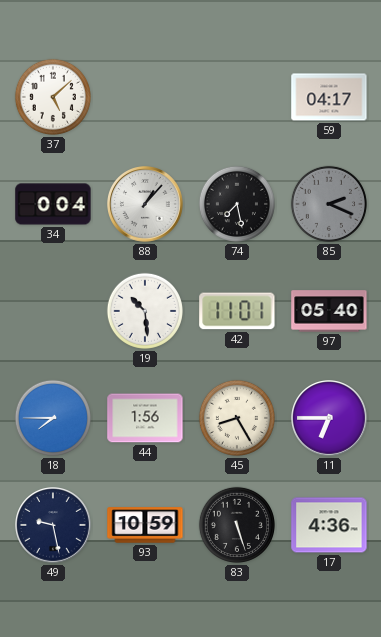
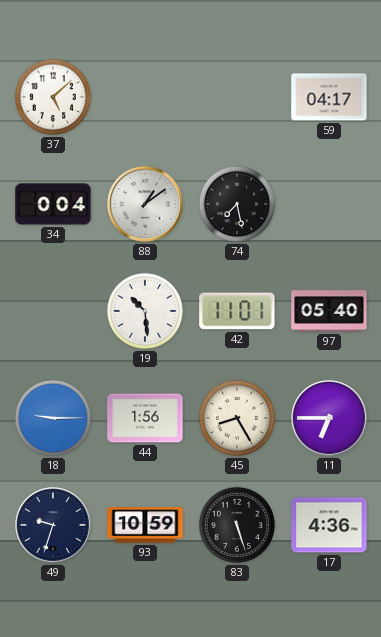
88: 1:07 -> 1:09
85: 2:19 -> none
18: 7:45 -> 9:15
49: 9:28 -> 9:33
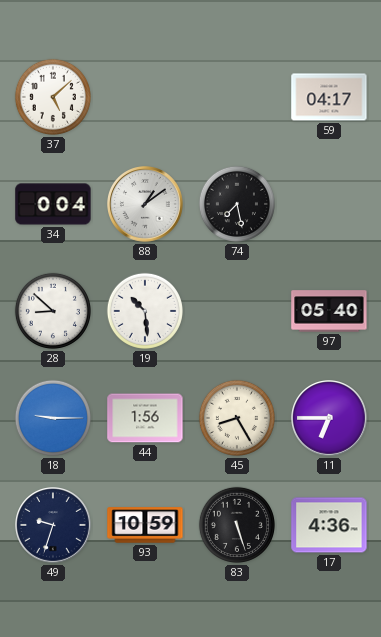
28: none -> 8:52
42: 11:01 -> none
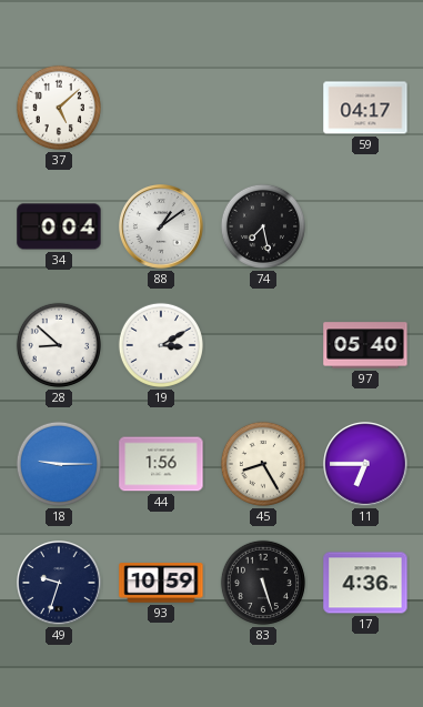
19: 10:29 -> 3:10
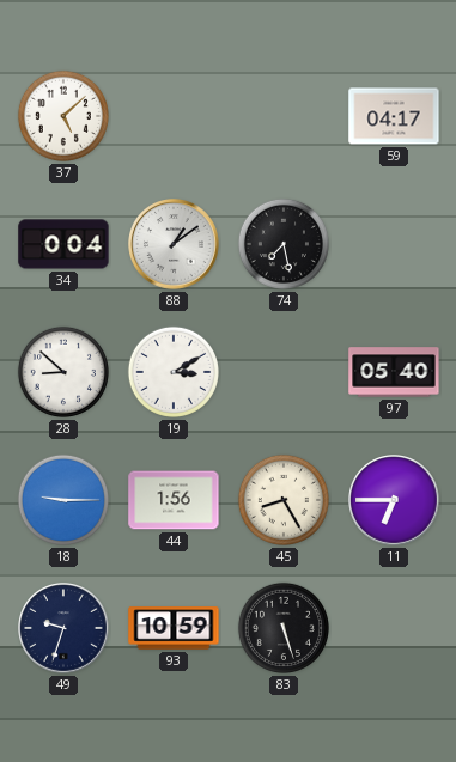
17: 4:36 -> none
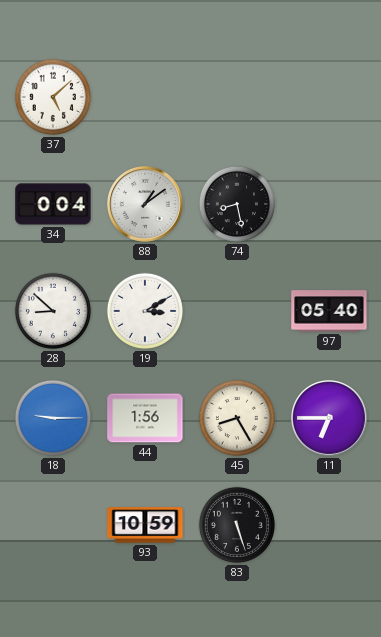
59: 04:17 -> none
74: 7:28 -> 8:28
49: 9:33 -> none
